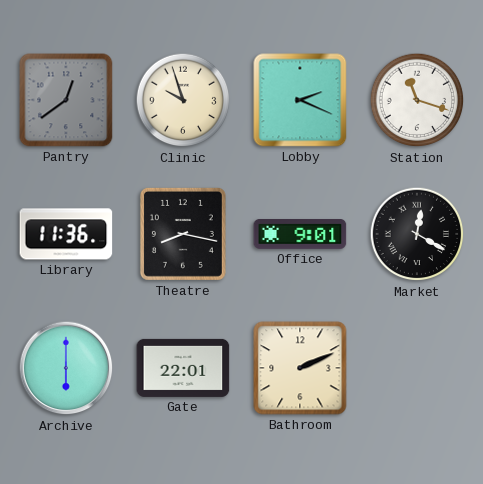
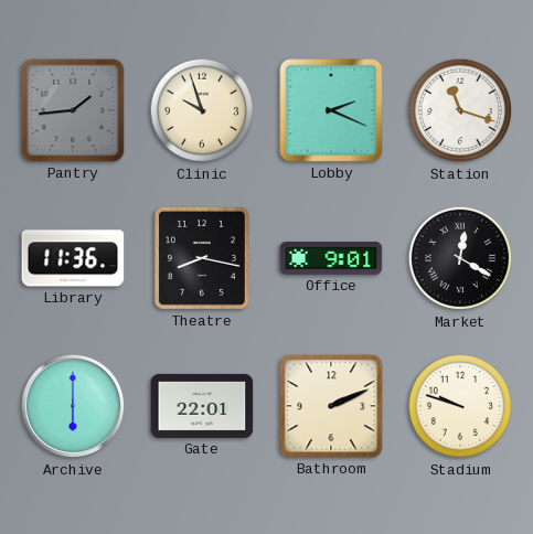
Pantry: 12:39 -> 1:44
Stadium: none -> 9:48
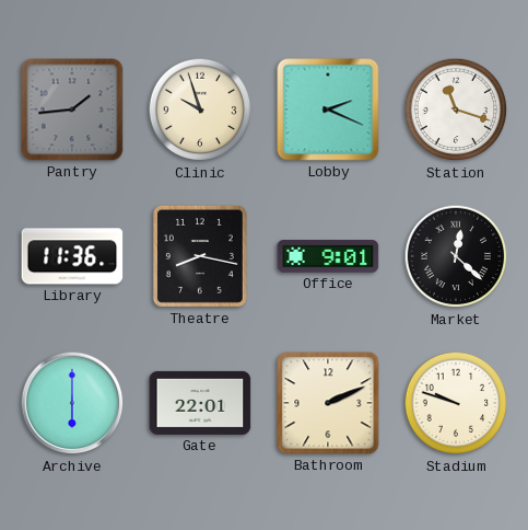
Market: 12:20 -> 12:22
